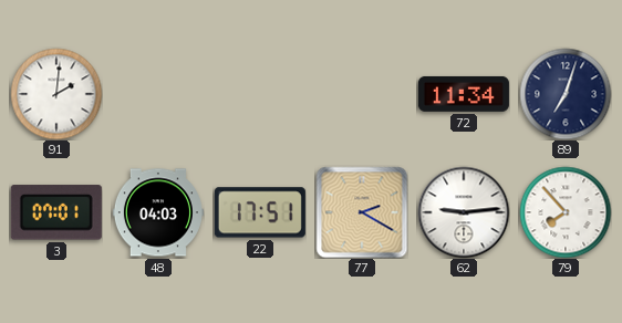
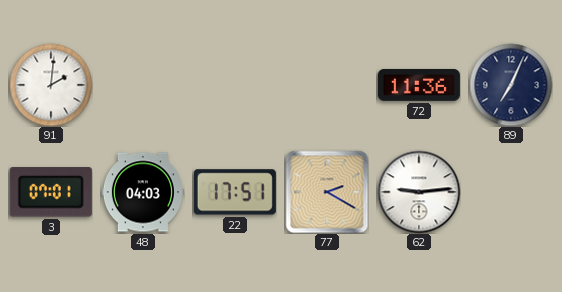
72: 11:34 -> 11:36
89: 7:03 -> 7:04
79: 7:53 -> none
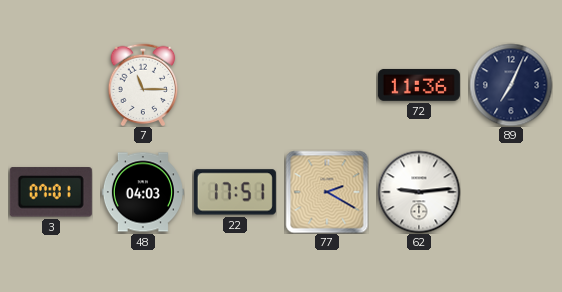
91: 2:01 -> none
7: none -> 11:15
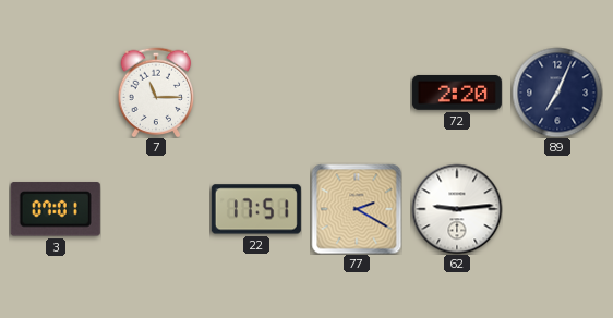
72: 11:36 -> 2:20
48: 04:03 -> none
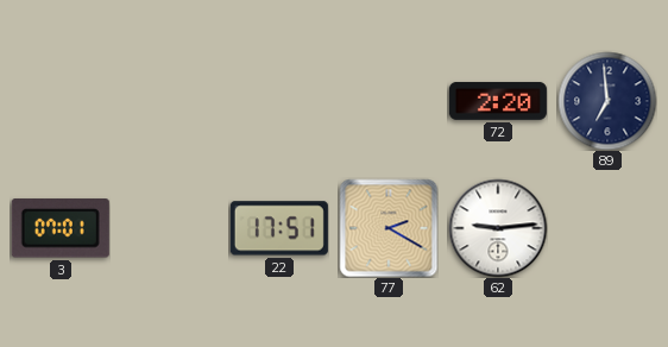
7: 11:15 -> none
89: 7:04 -> 6:59
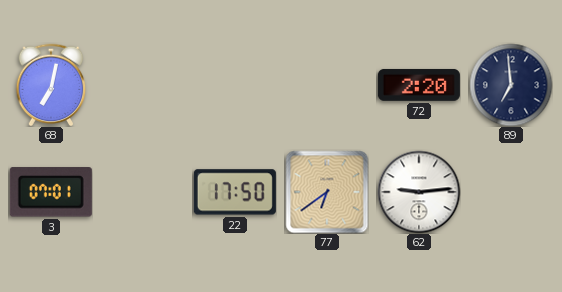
68: none -> 7:02
22: 17:51 -> 17:50
77: 2:20 -> 6:39
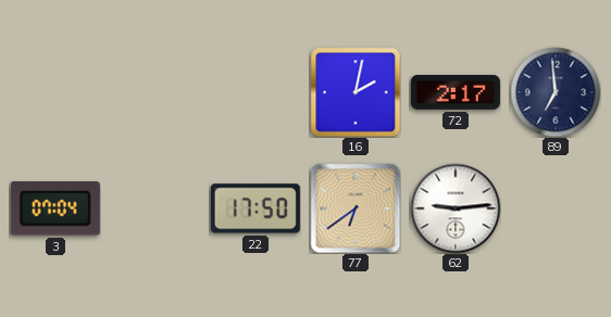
68: 7:02 -> none
16: none -> 2:02
72: 2:20 -> 2:17
3: 07:01 -> 07:04
